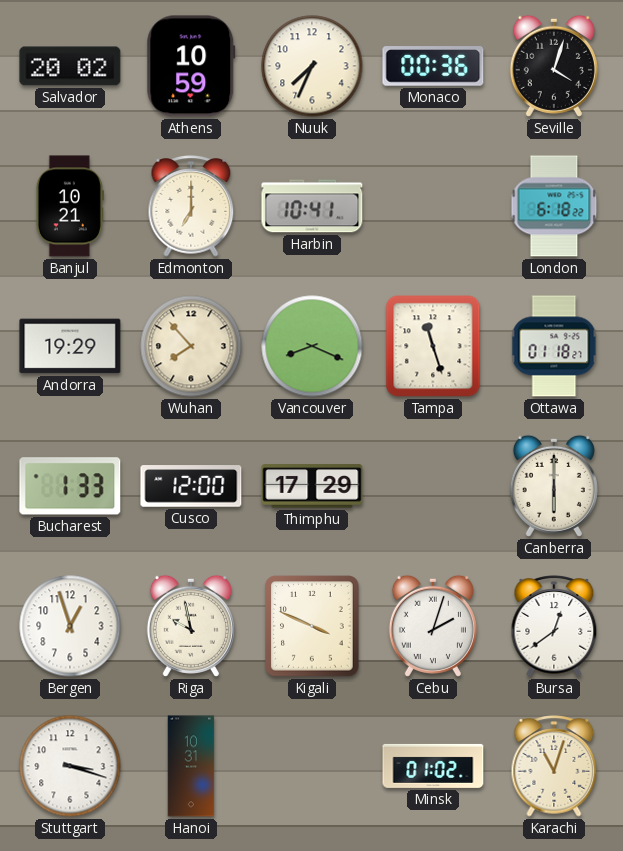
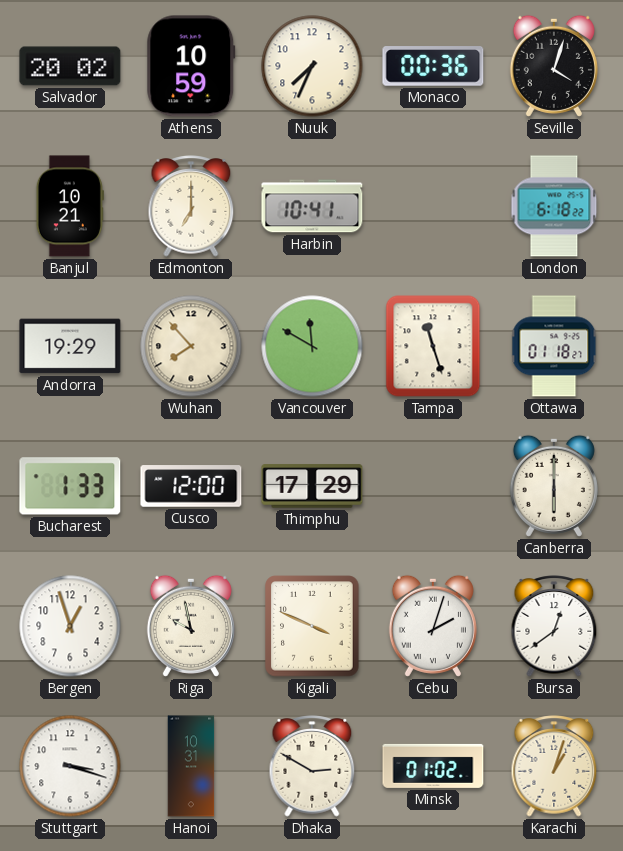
Vancouver: 8:19 -> 11:50
Dhaka: none -> 2:50
Karachi: 11:03 -> 1:03
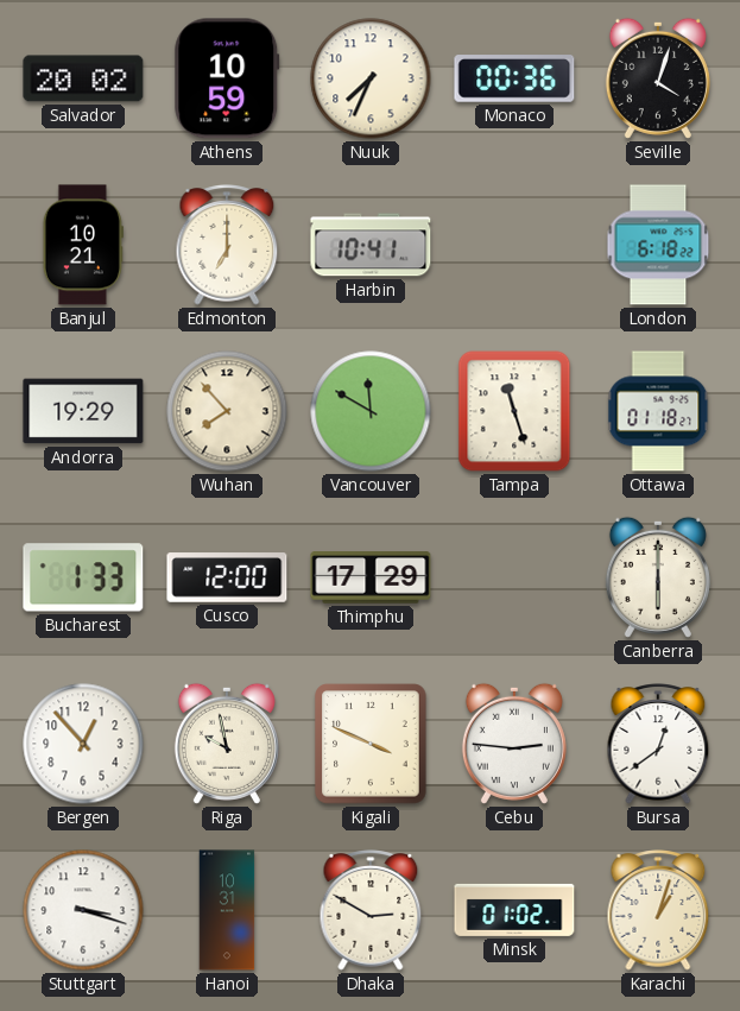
Bergen: 12:57 -> 12:53
Cebu: 2:03 -> 2:46
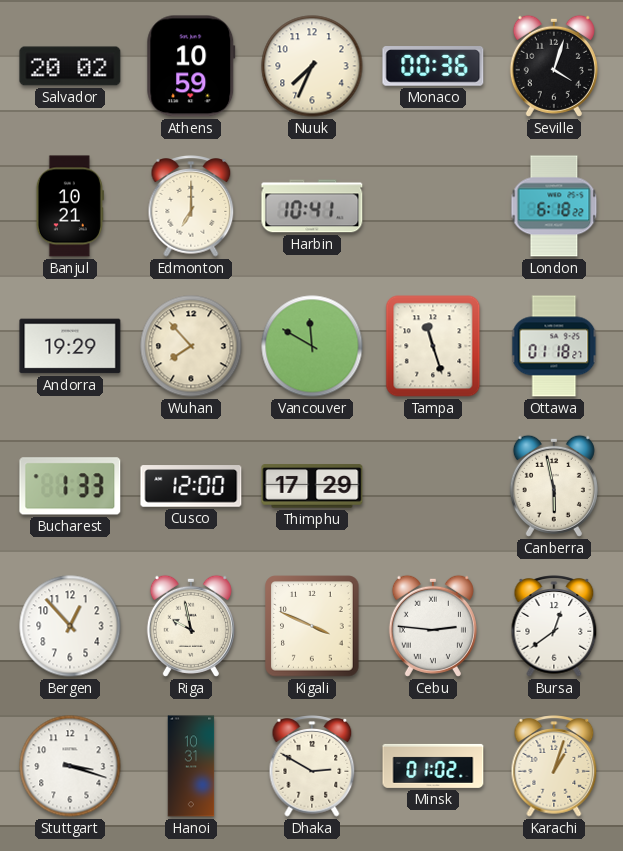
Canberra: 6:00 -> 5:58
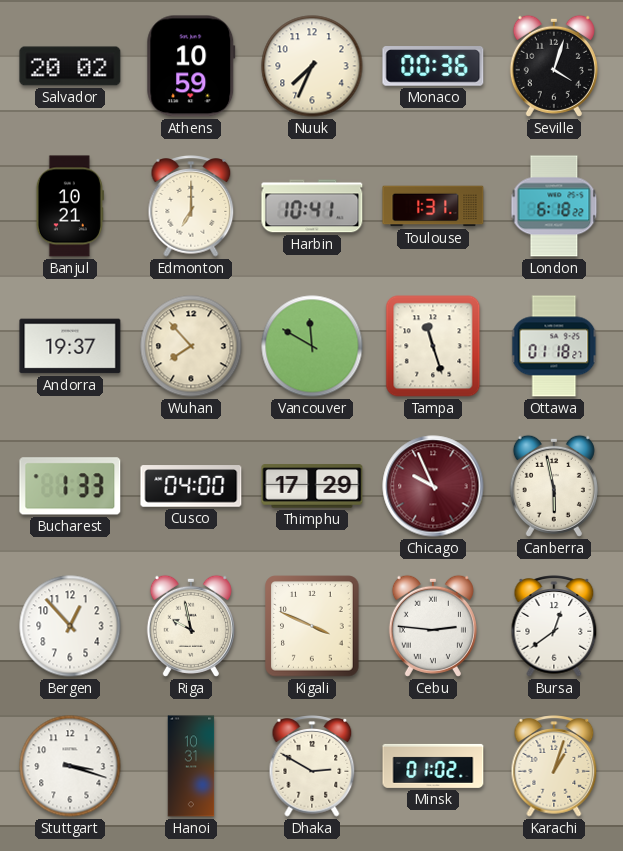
Toulouse: none -> 1:31
Andorra: 19:29 -> 19:37
Cusco: 12:00 -> 04:00
Chicago: none -> 9:56
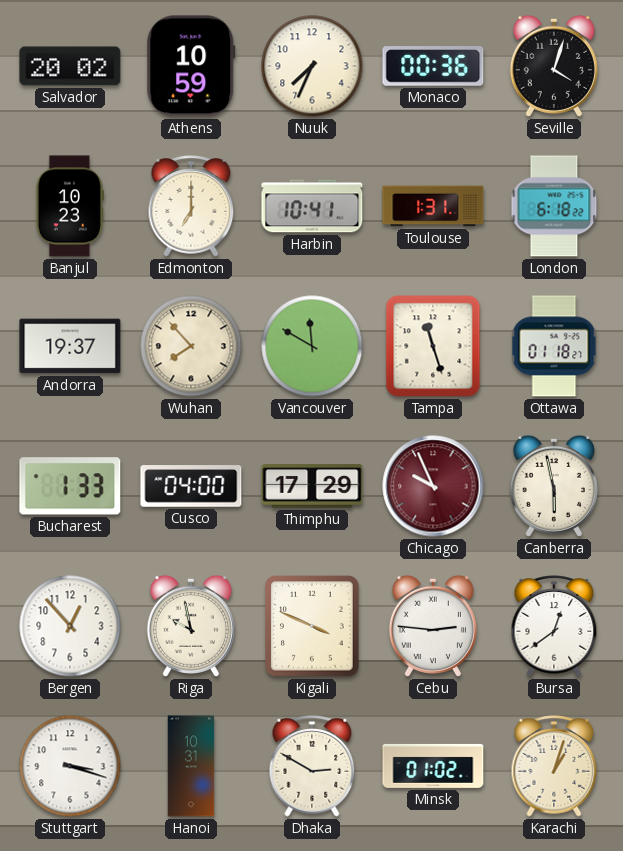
Banjul: 10:21 -> 10:23
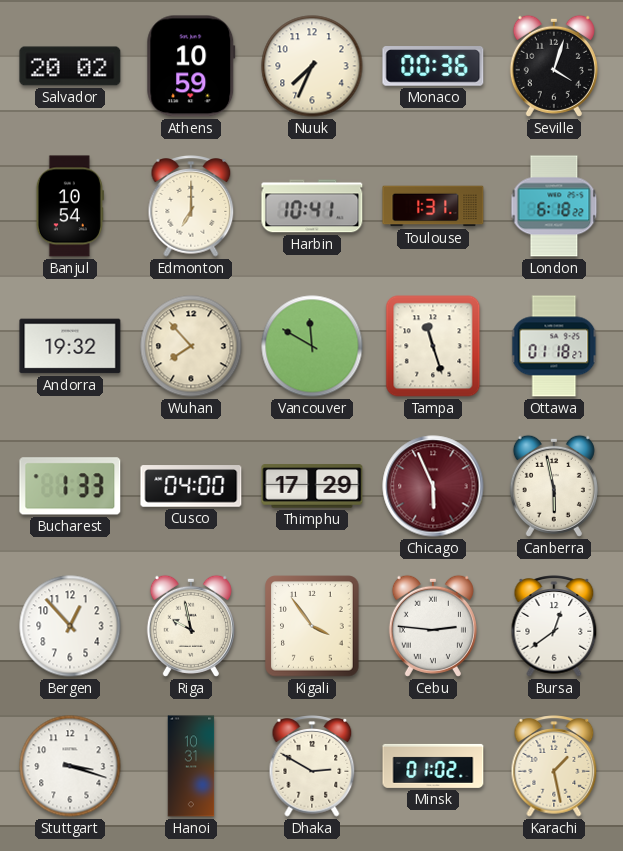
Banjul: 10:23 -> 10:54
Andorra: 19:37 -> 19:32
Chicago: 9:56 -> 5:56
Kigali: 3:49 -> 3:54
Karachi: 1:03 -> 1:28
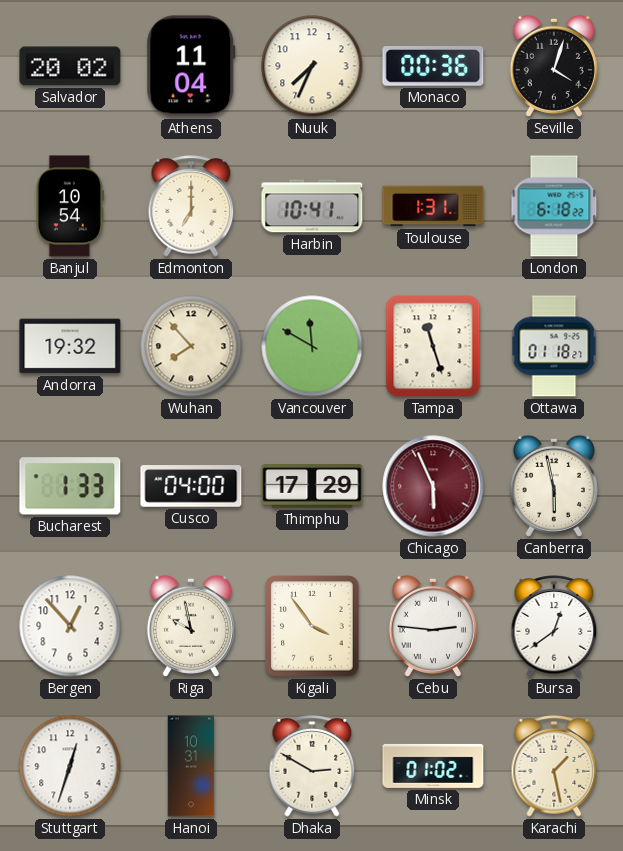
Athens: 10:59 -> 11:04
Stuttgart: 3:18 -> 12:33
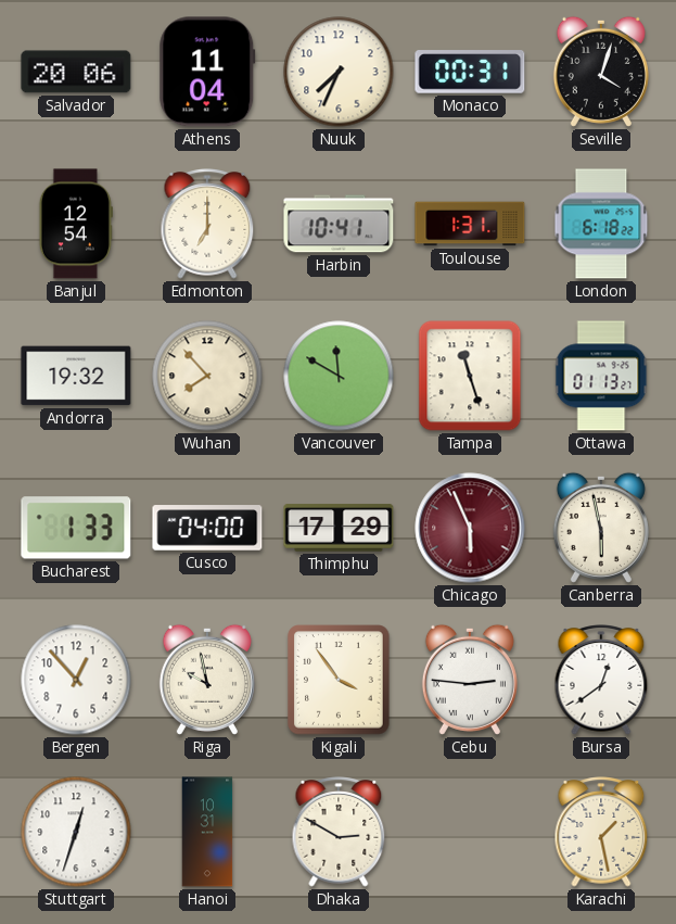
Salvador: 20:02 -> 20:06
Monaco: 00:36 -> 00:31
Banjul: 10:54 -> 12:54
Ottawa: 01:18 -> 01:13
Minsk: 01:02 -> none
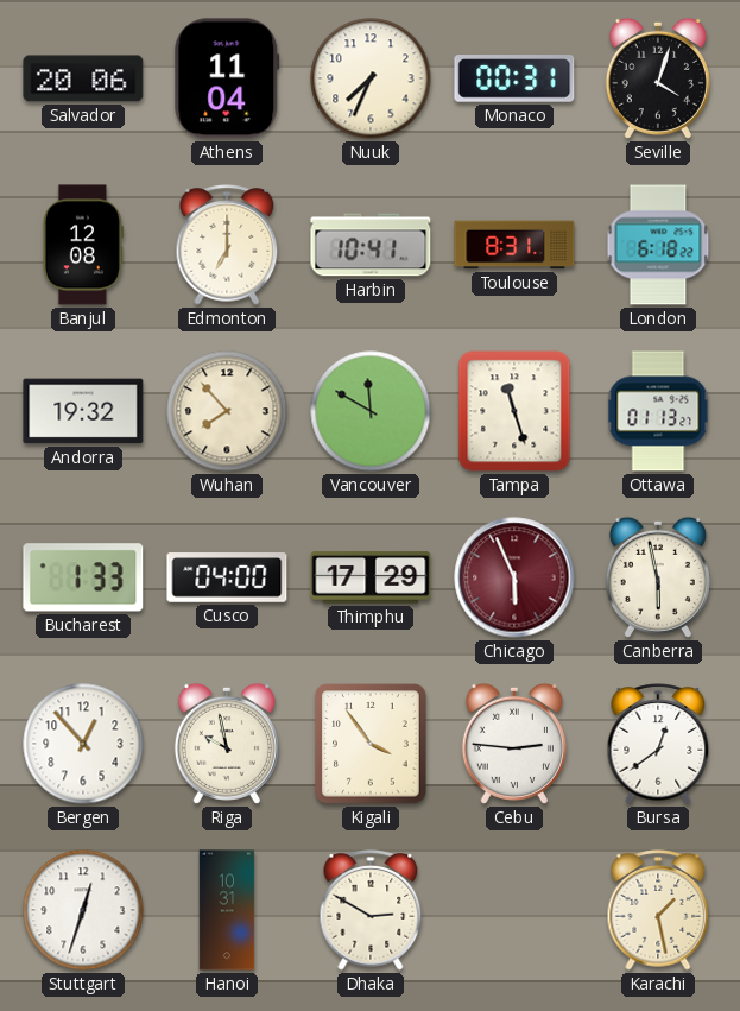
Banjul: 12:54 -> 12:08
Toulouse: 1:31 -> 8:31
